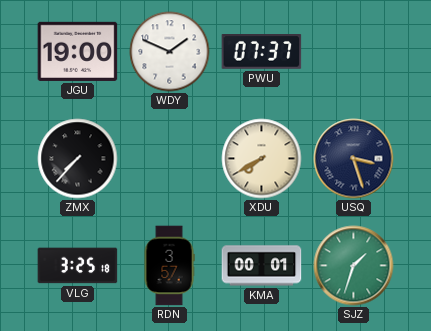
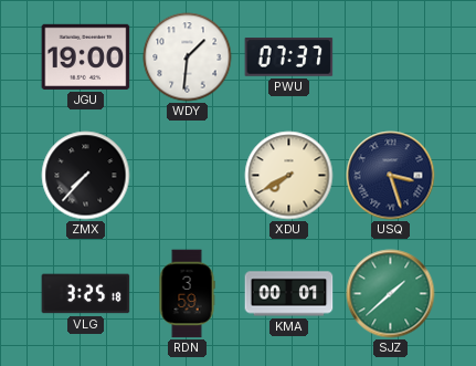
WDY: 1:49 -> 1:31
RDN: 3:57 -> 3:59
SJZ: 1:33 -> 1:38
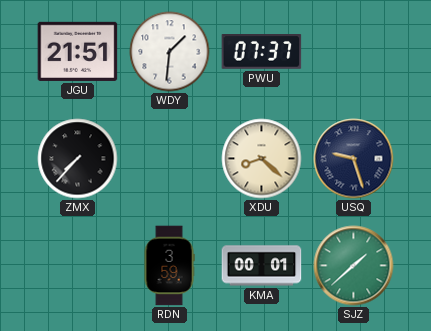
JGU: 19:00 -> 21:51
XDU: 7:40 -> 8:22
USQ: 3:27 -> 9:27
VLG: 3:25 -> none
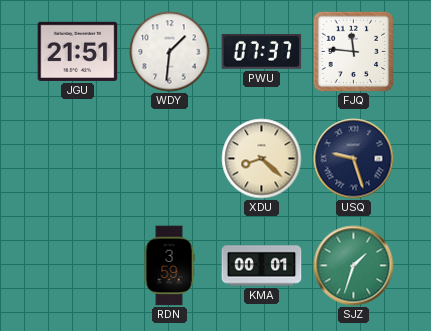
FJQ: none -> 11:46
ZMX: 7:37 -> none
SJZ: 1:38 -> 1:33
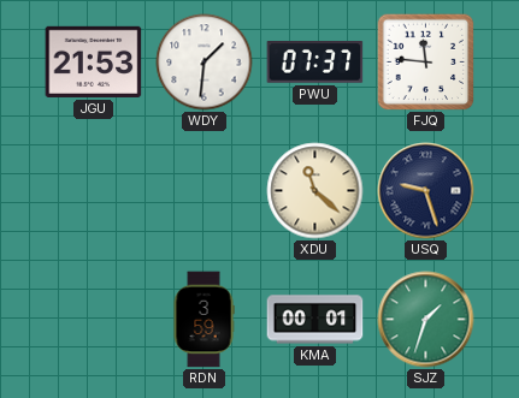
JGU: 21:51 -> 21:53
XDU: 8:22 -> 11:22
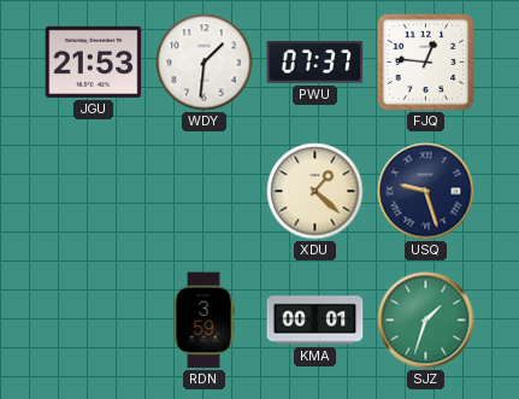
FJQ: 11:46 -> 12:46
XDU: 11:22 -> 1:22
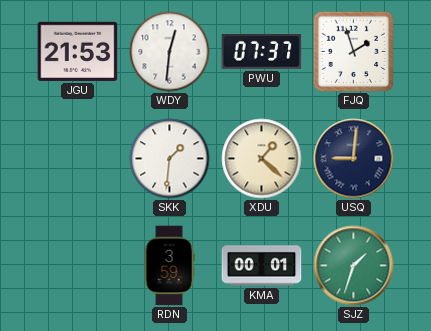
WDY: 1:31 -> 12:31
FJQ: 12:46 -> 1:57
SKK: none -> 1:31
USQ: 9:27 -> 9:01
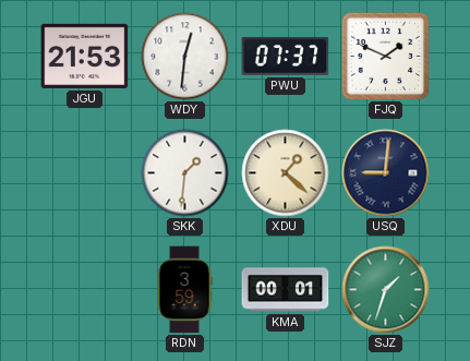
FJQ: 1:57 -> 1:49
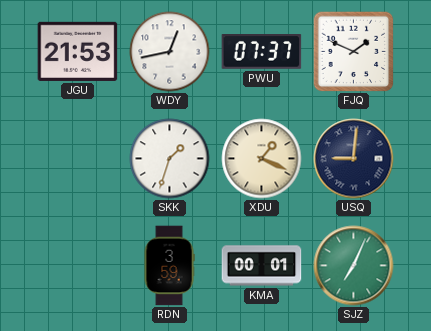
WDY: 12:31 -> 12:43
SKK: 1:31 -> 1:33
XDU: 1:22 -> 1:19
SJZ: 1:33 -> 7:04
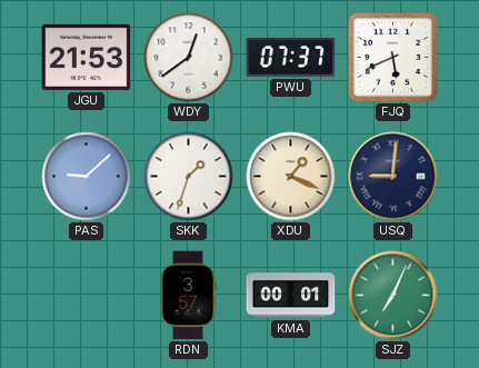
WDY: 12:43 -> 12:39
FJQ: 1:49 -> 5:41
PAS: none -> 9:08
RDN: 3:59 -> 3:57
